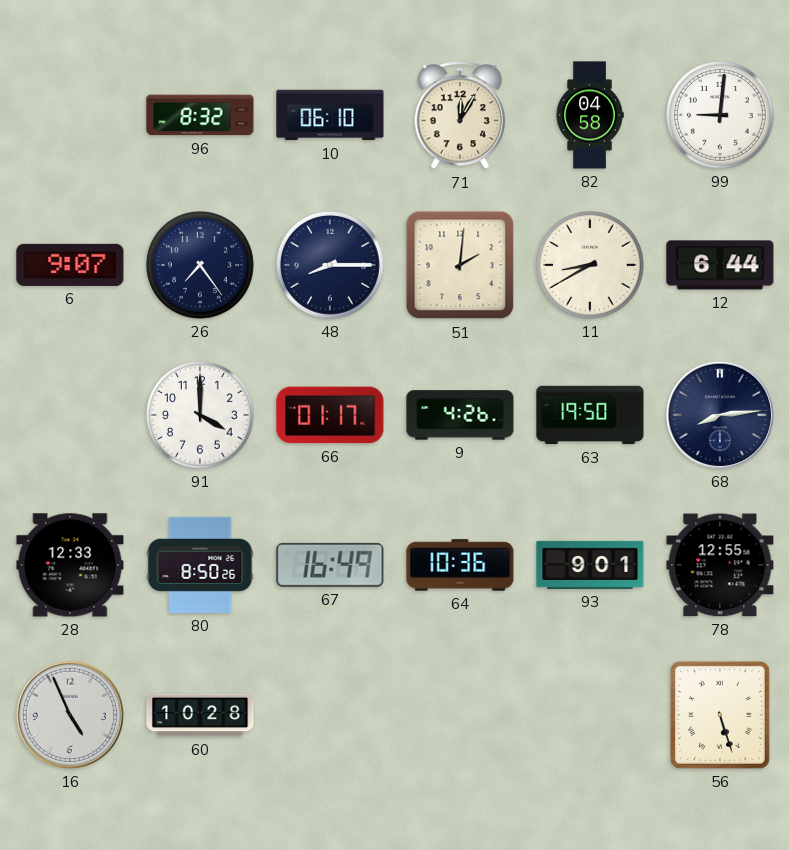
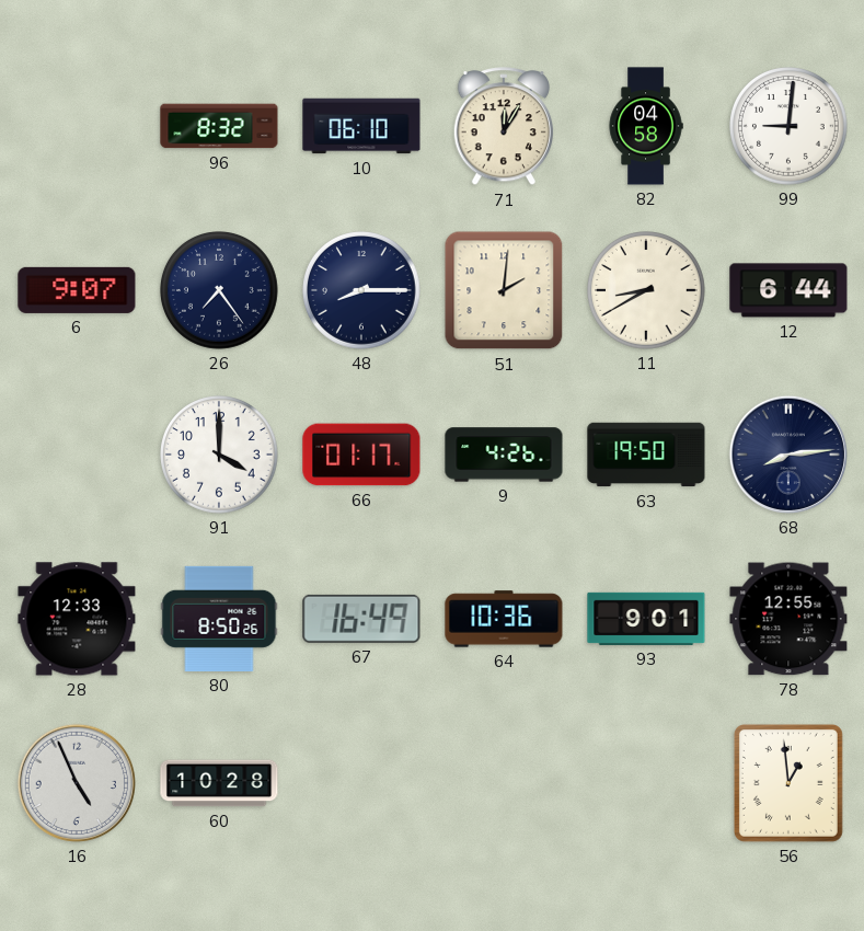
56: 5:27 -> 12:59
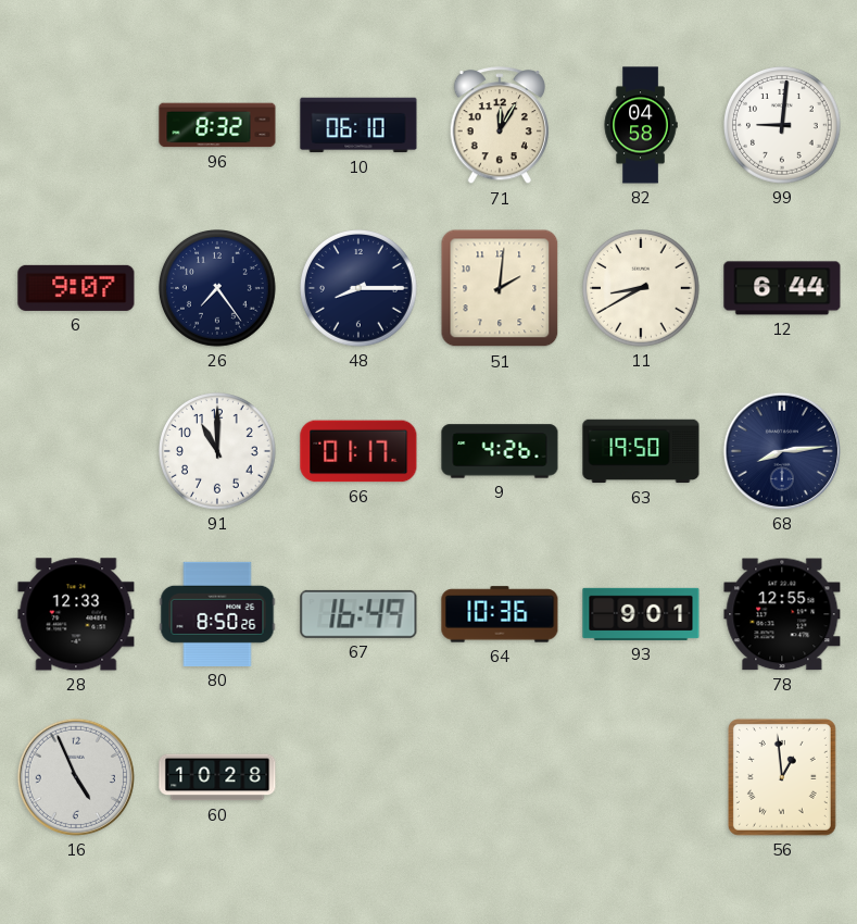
91: 4:00 -> 11:00
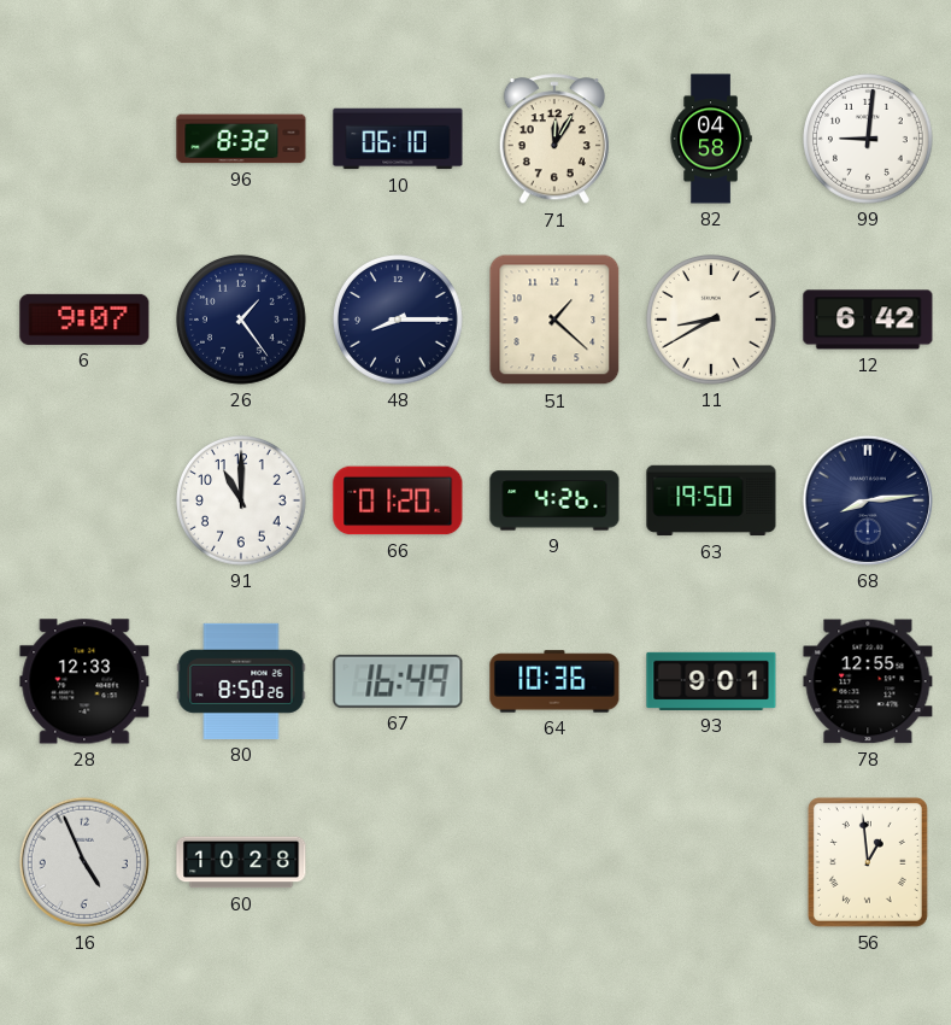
26: 7:24 -> 1:24
51: 2:01 -> 1:22
12: 6:44 -> 6:42
66: 01:17 -> 01:20
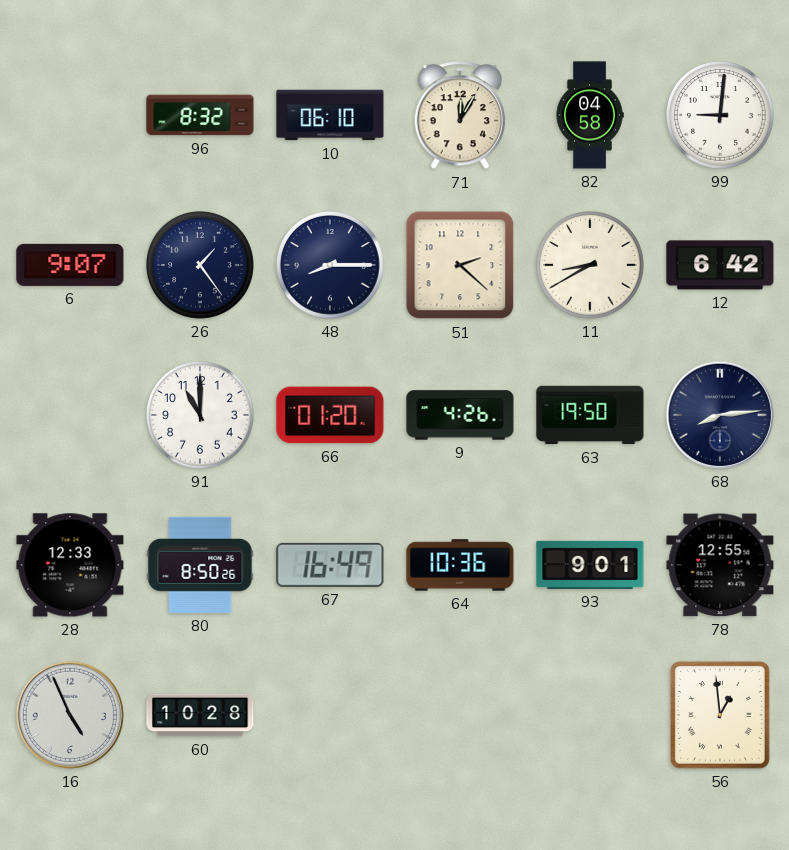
51: 1:22 -> 2:22
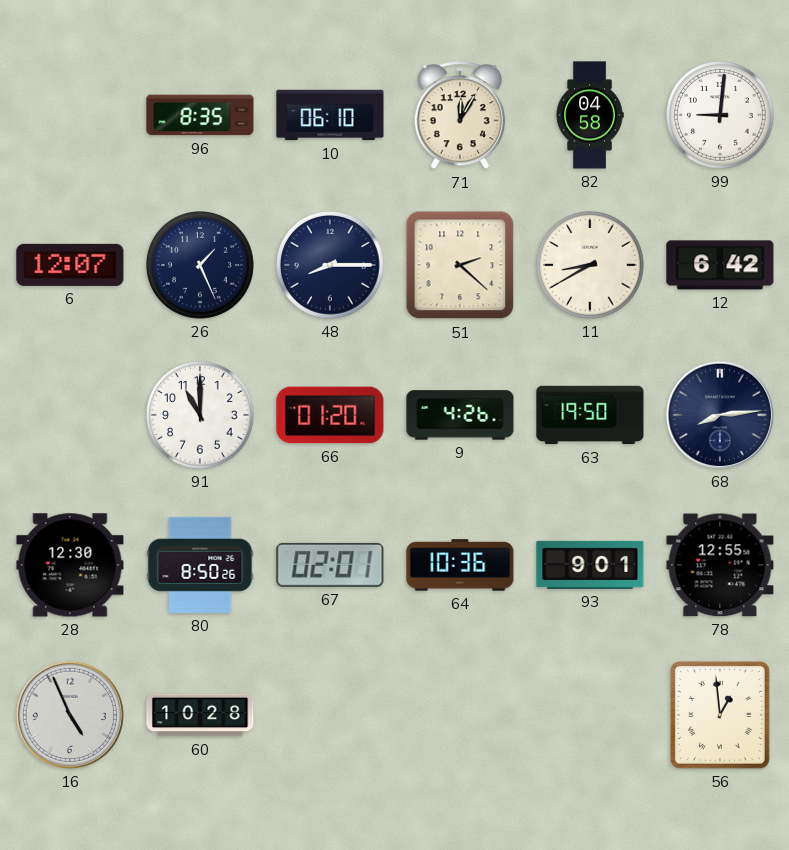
96: 8:32 -> 8:35
6: 9:07 -> 12:07
26: 1:24 -> 1:26
28: 12:33 -> 12:30
67: 16:49 -> 02:01
